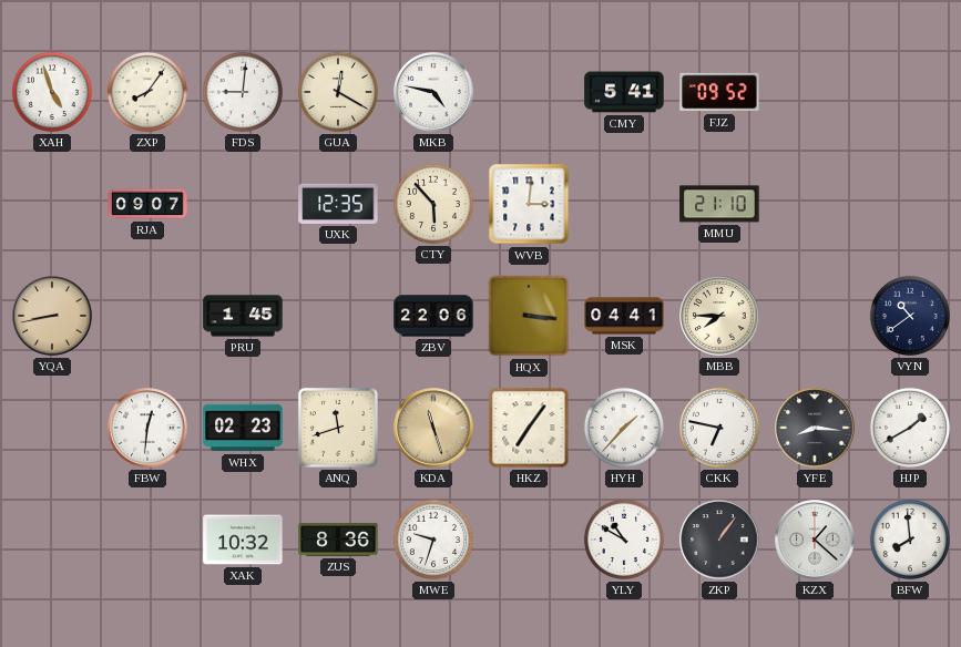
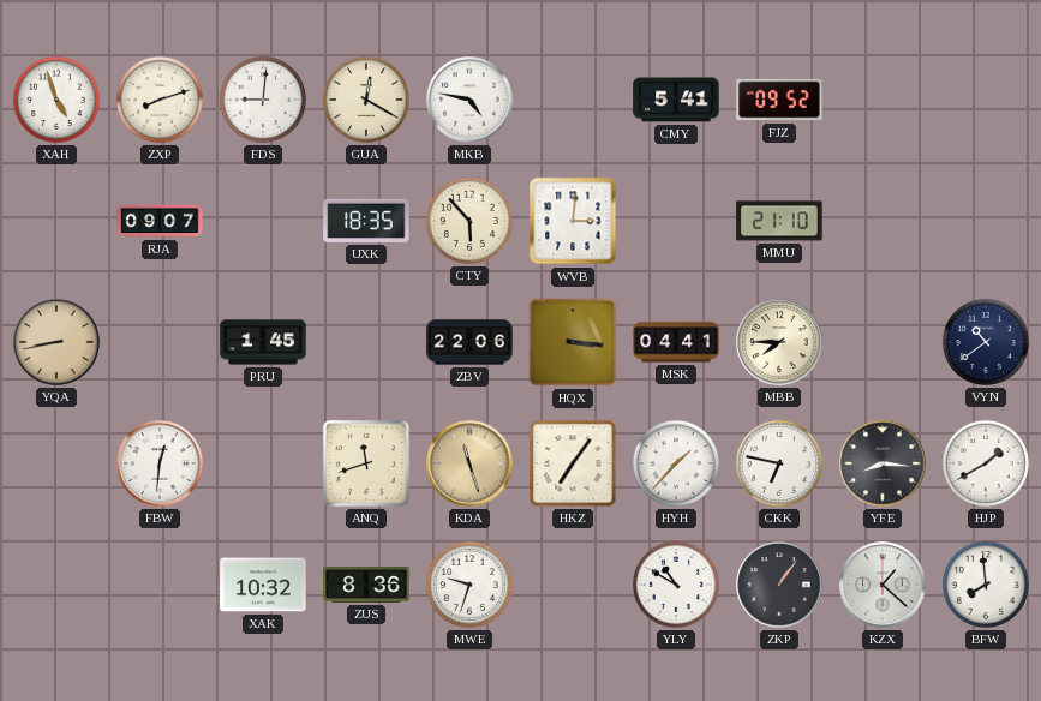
ZXP: 8:06 -> 8:12
UXK: 12:35 -> 18:35
WHX: 02:23 -> none
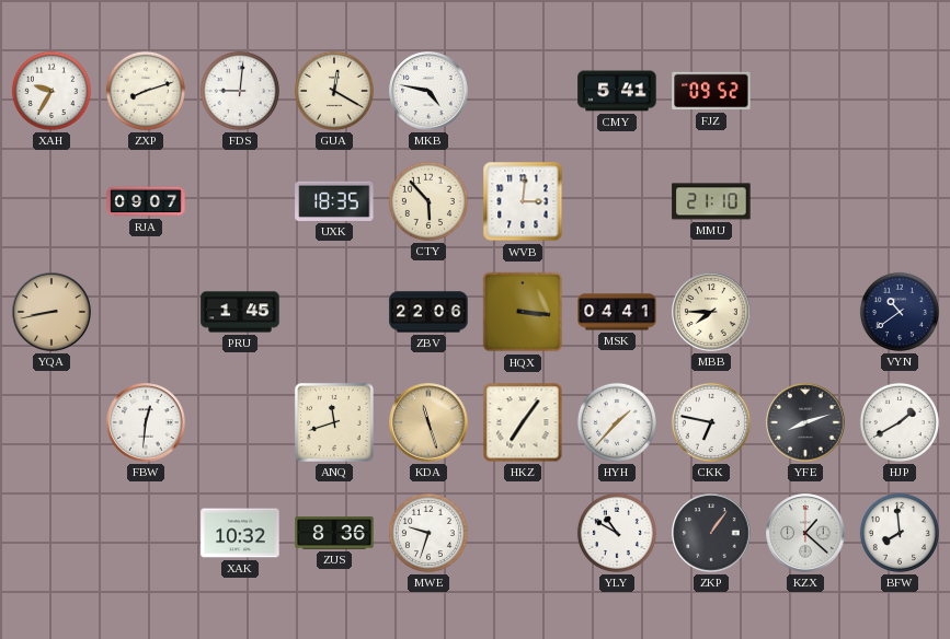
XAH: 4:57 -> 9:35
YFE: 8:16 -> 8:12
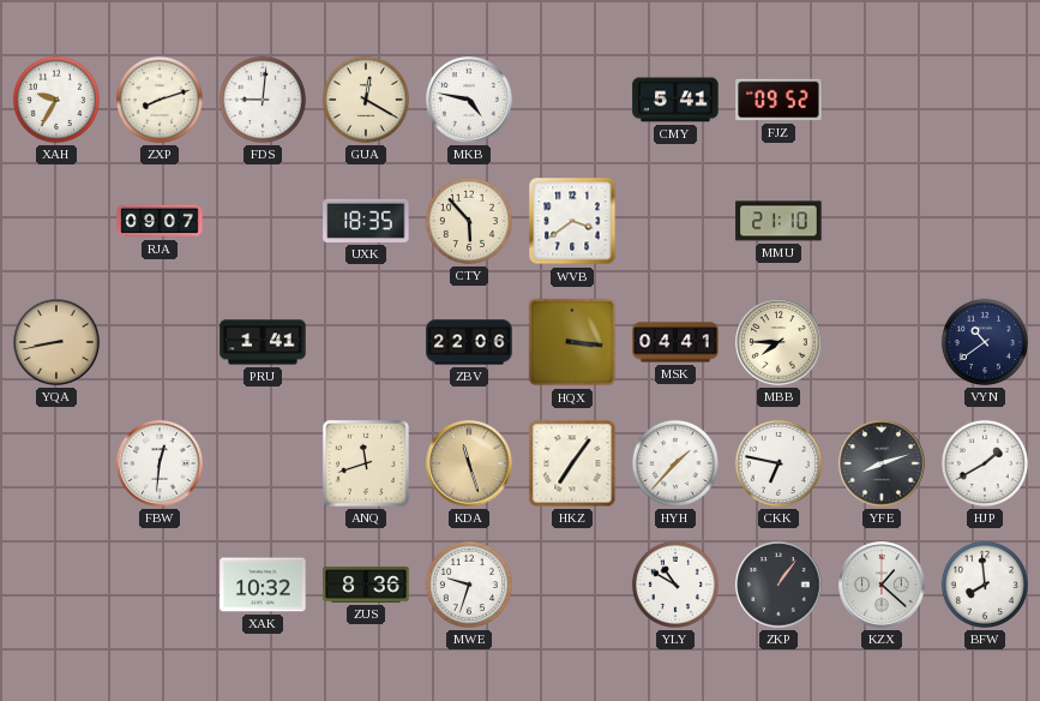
WVB: 3:01 -> 3:39
PRU: 1:45 -> 1:41
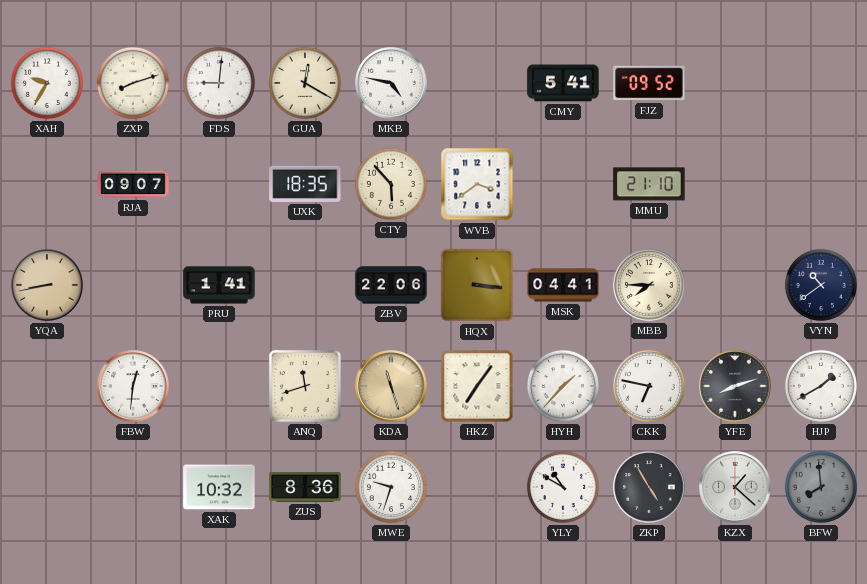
ZKP: 1:06 -> 4:55
BFW dial: white -> grey
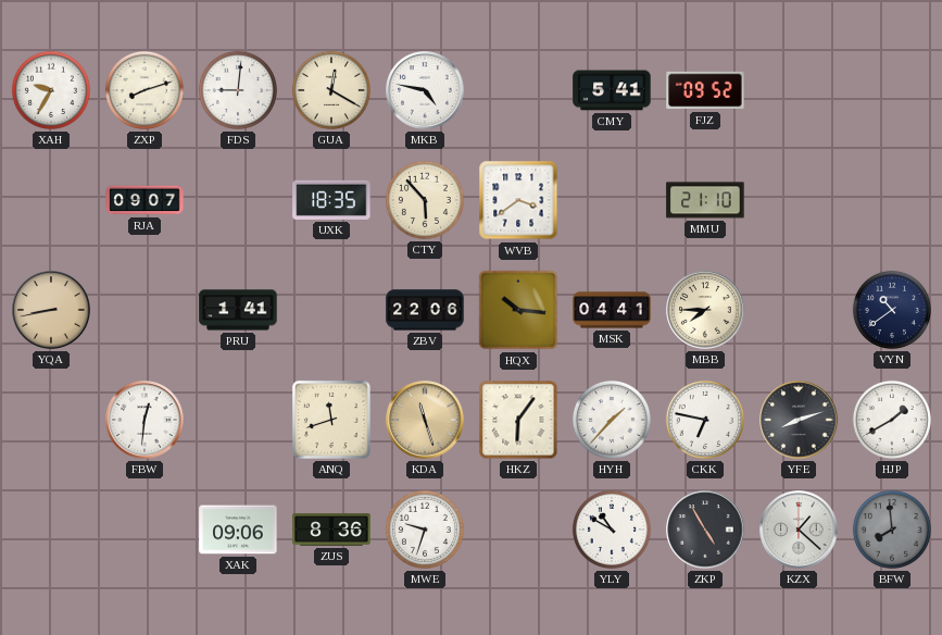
HQX: 3:16 -> 10:16
HKZ: 7:06 -> 6:06
XAK: 10:32 -> 09:06
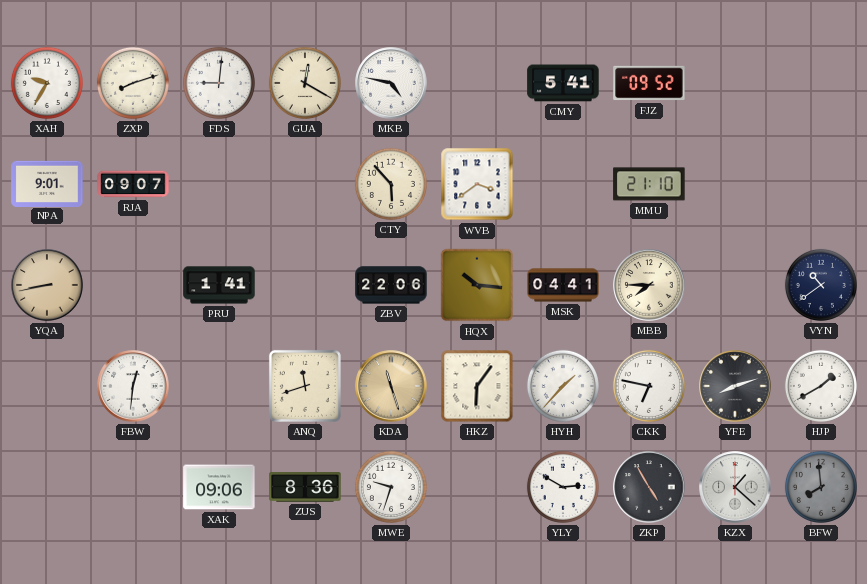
NPA: none -> 9:01
UXK: 18:35 -> none
YLY: 10:50 -> 2:50
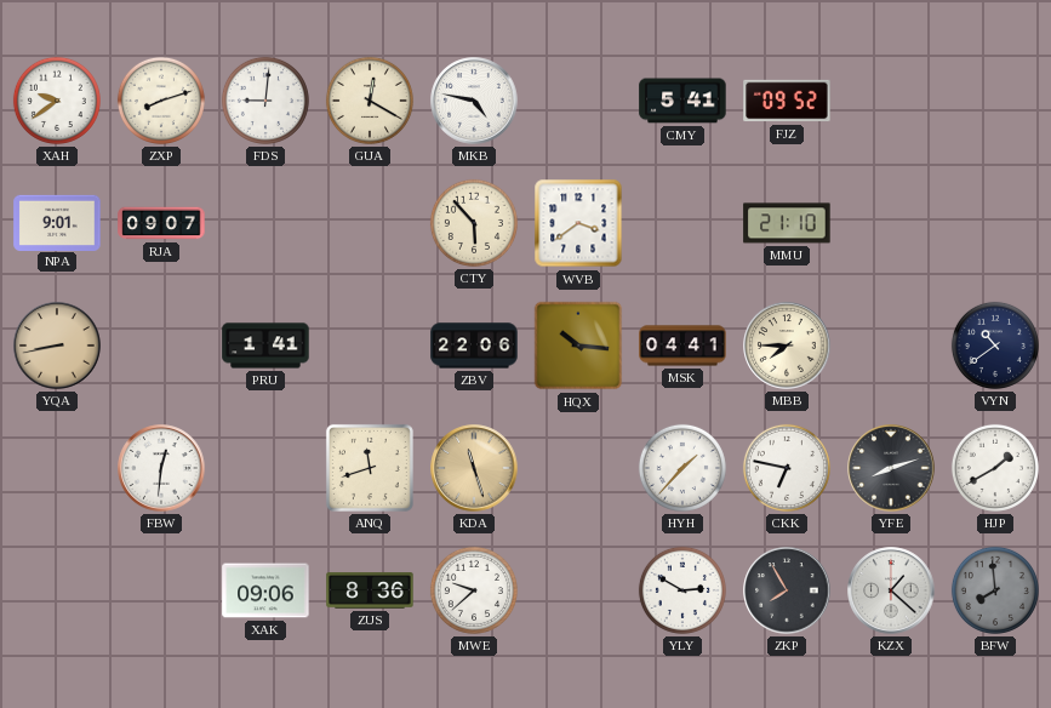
XAH: 9:35 -> 9:39
HKZ: 6:06 -> none
MWE: 9:33 -> 9:38
ZKP: 4:55 -> 7:55
